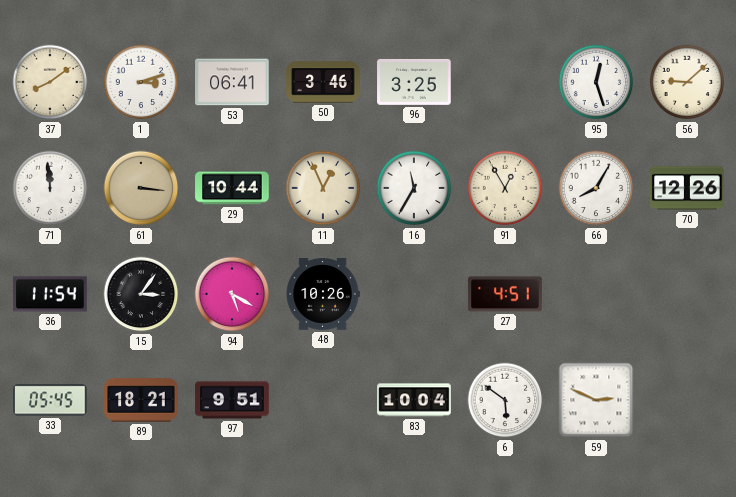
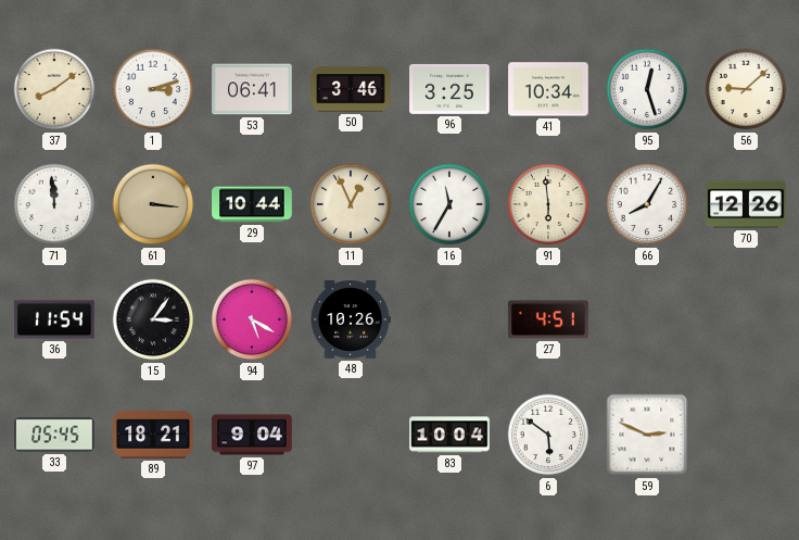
41: none -> 10:34
91: 12:55 -> 5:59
97: 9:51 -> 9:04
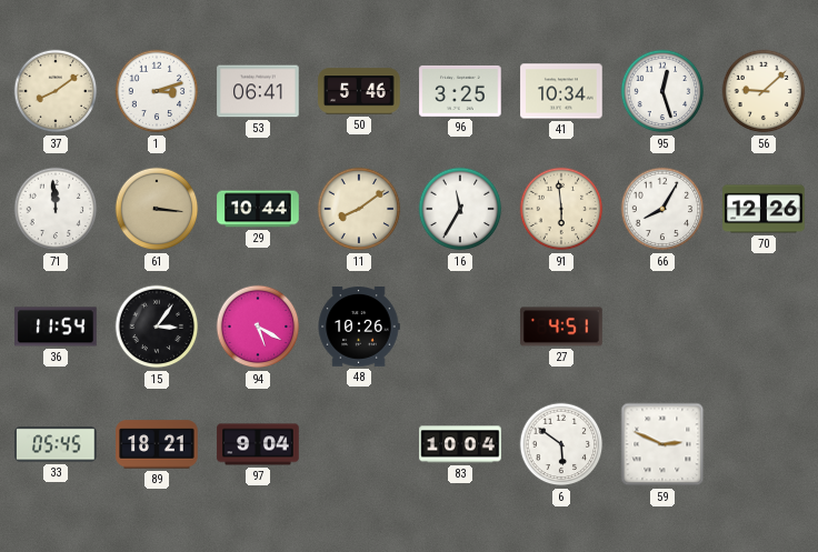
50: 3:46 -> 5:46
11: 12:56 -> 8:09
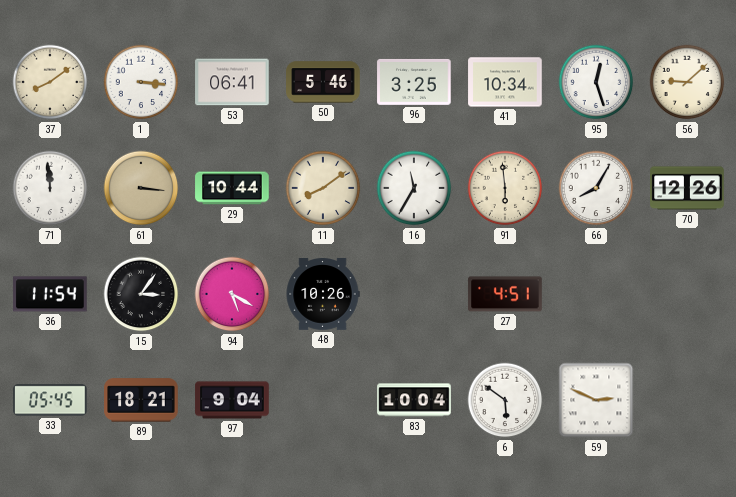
1: 3:12 -> 3:16
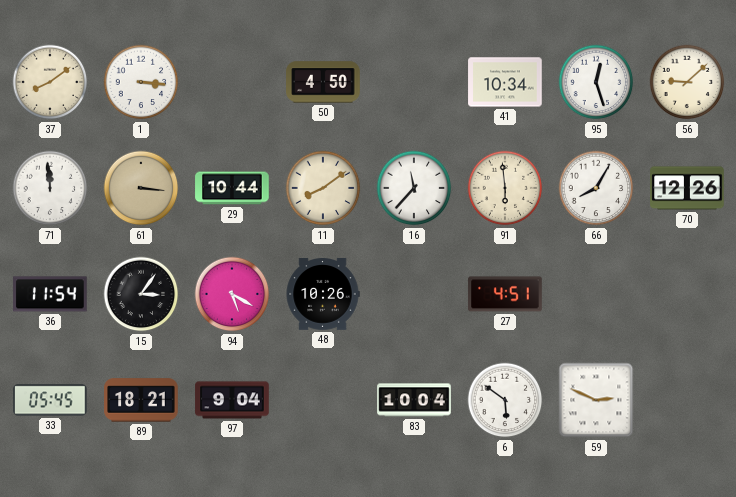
53: 06:41 -> none
50: 5:46 -> 4:50
96: 3:25 -> none
16: 11:35 -> 11:37
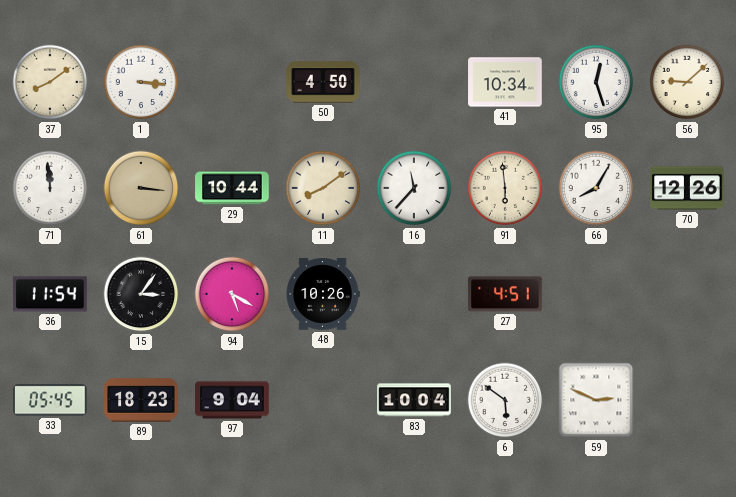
89: 18:21 -> 18:23
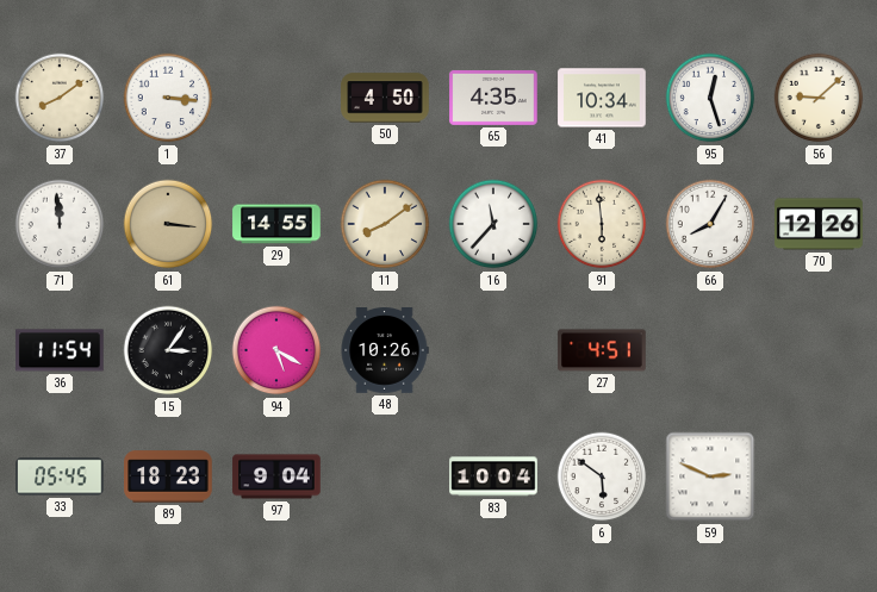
65: none -> 4:35
29: 10:44 -> 14:55
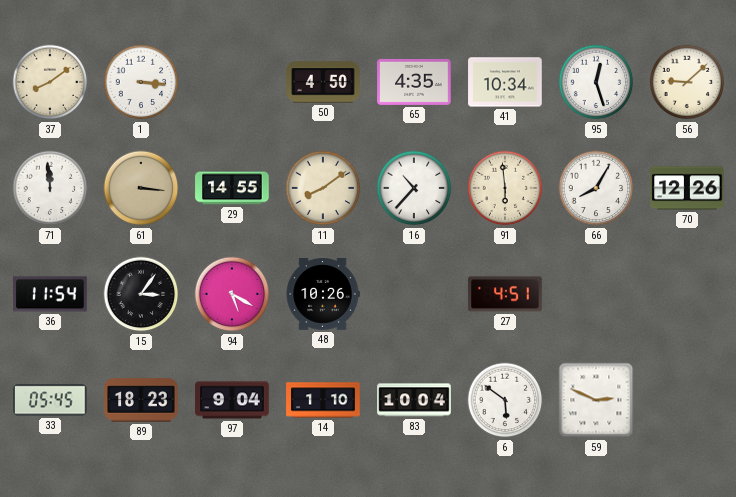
16: 11:37 -> 10:37
14: none -> 1:10
